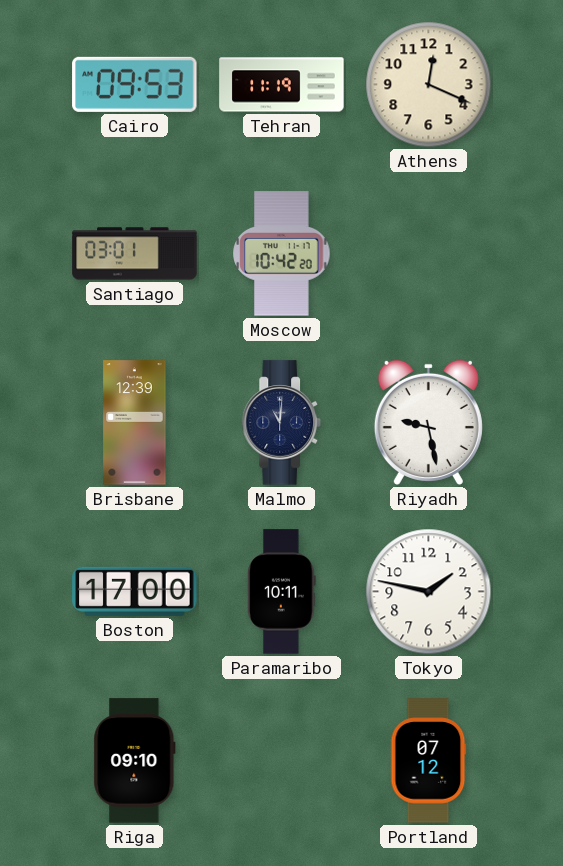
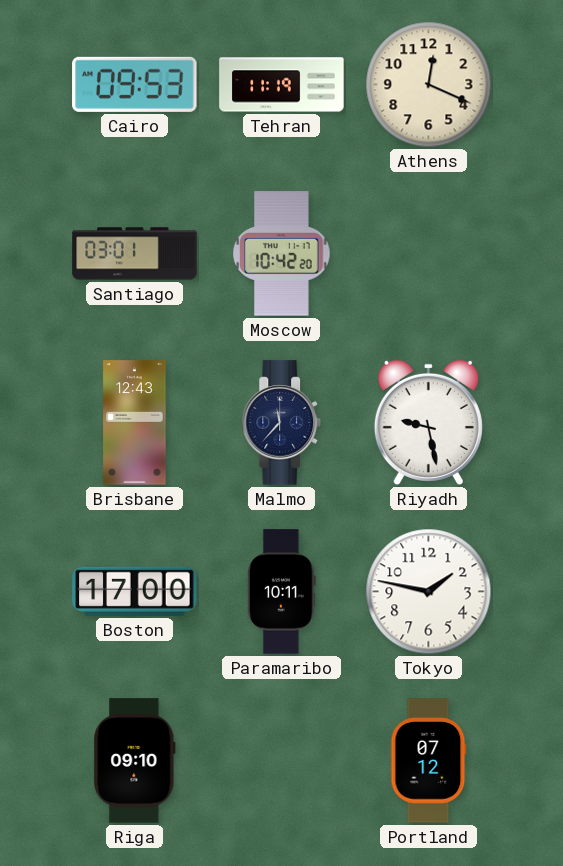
Brisbane: 12:39 -> 12:43
Malmo: 11:01 -> 11:37
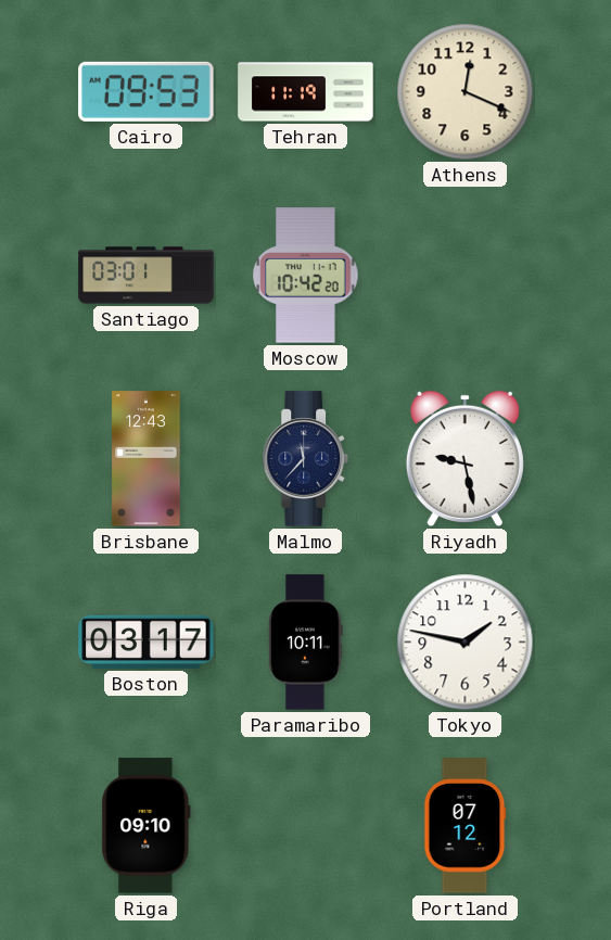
Boston: 17:00 -> 03:17
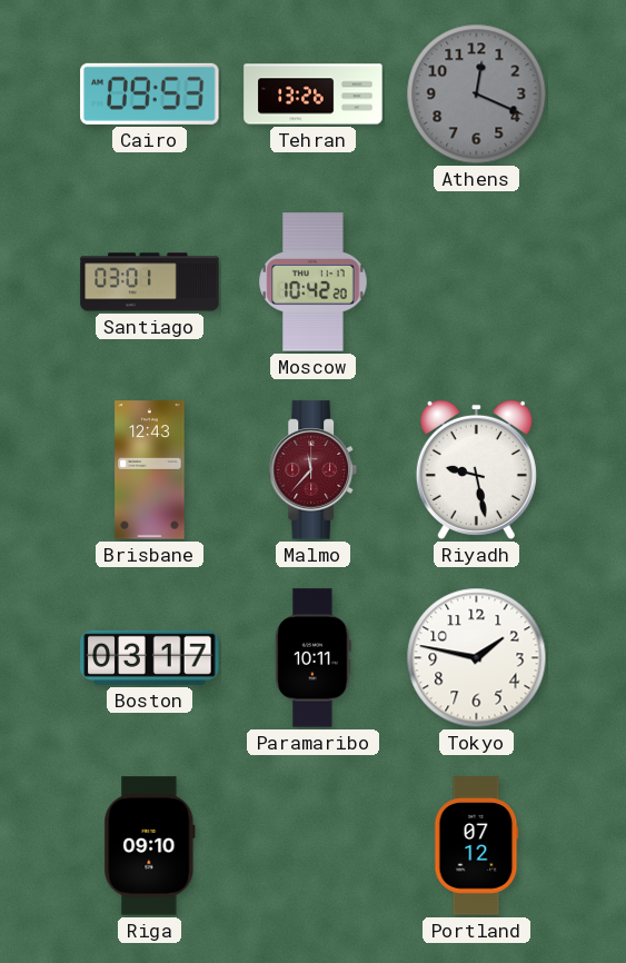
Tehran: 11:19 -> 13:26
Athens dial: cream -> grey
Malmo dial: navy -> burgundy
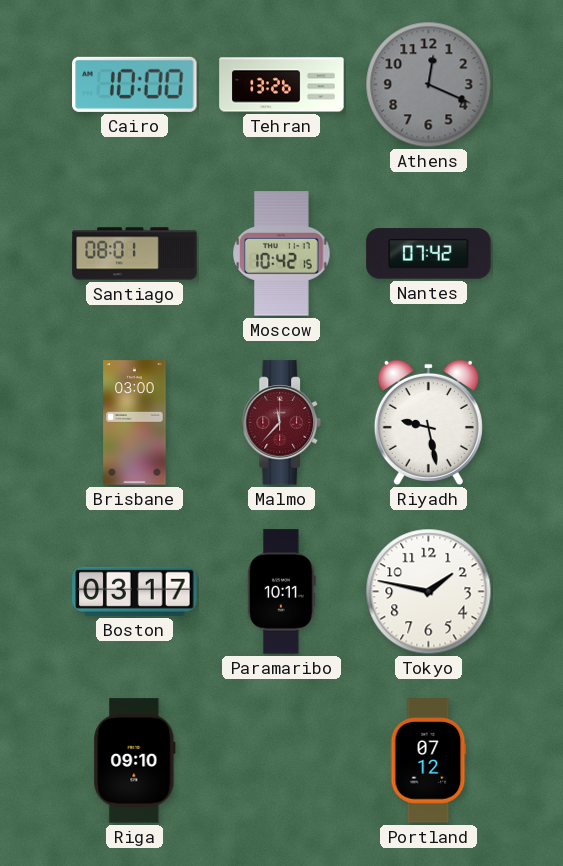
Cairo: 09:53 -> 10:00
Santiago: 03:01 -> 08:01
Moscow: 10:42:20 -> 10:42:15
Nantes: none -> 07:42
Brisbane: 12:43 -> 03:00
